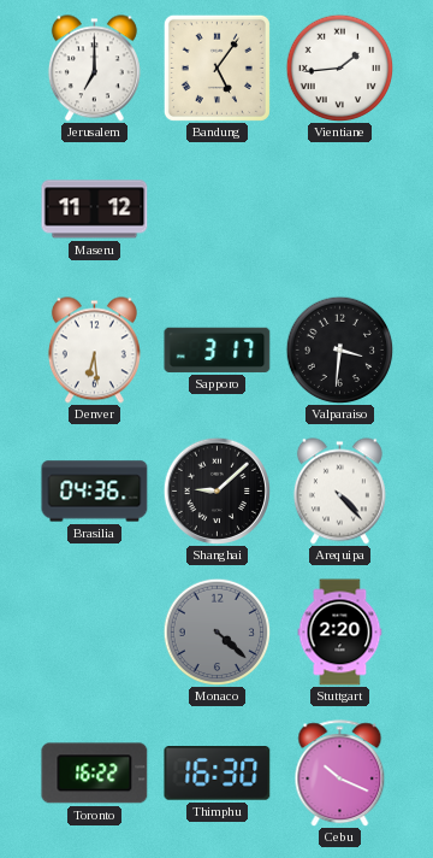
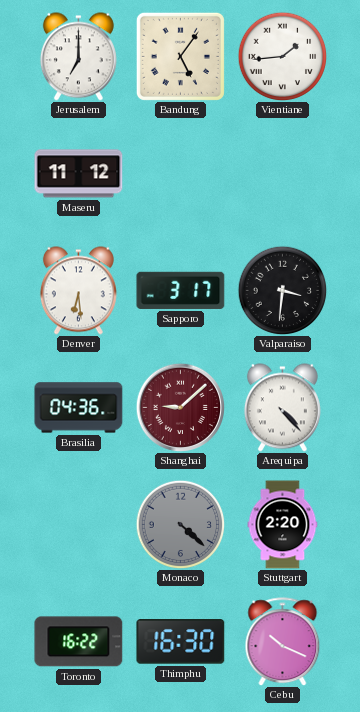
Shanghai dial: black -> burgundy
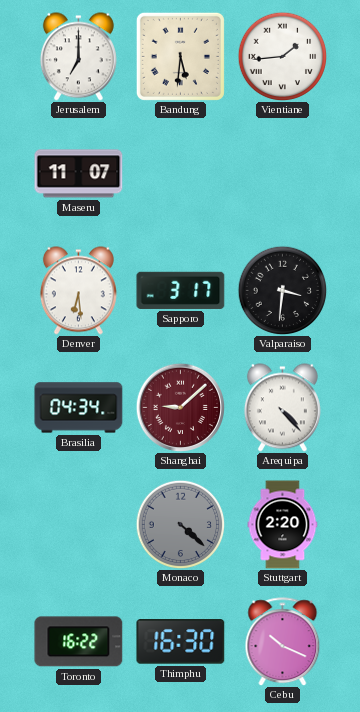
Bandung: 5:06 -> 5:31
Maseru: 11:12 -> 11:07
Brasilia: 04:36 -> 04:34
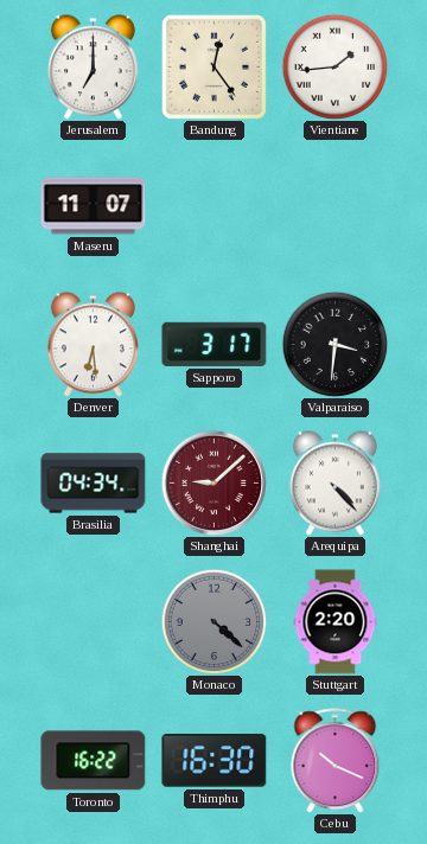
Bandung: 5:31 -> 12:24
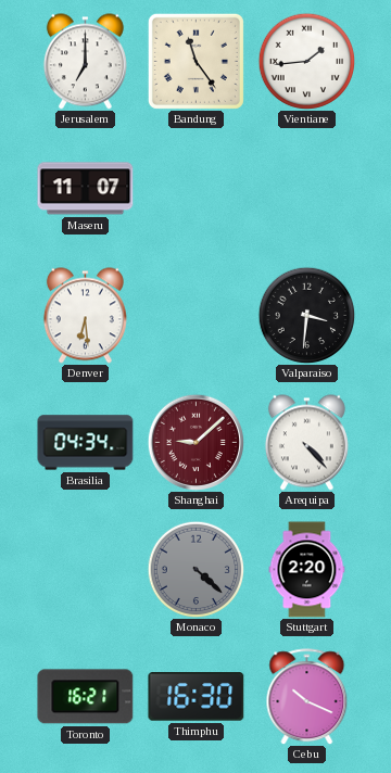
Bandung: 12:24 -> 11:24
Sapporo: 3:17 -> none
Toronto: 16:22 -> 16:21
